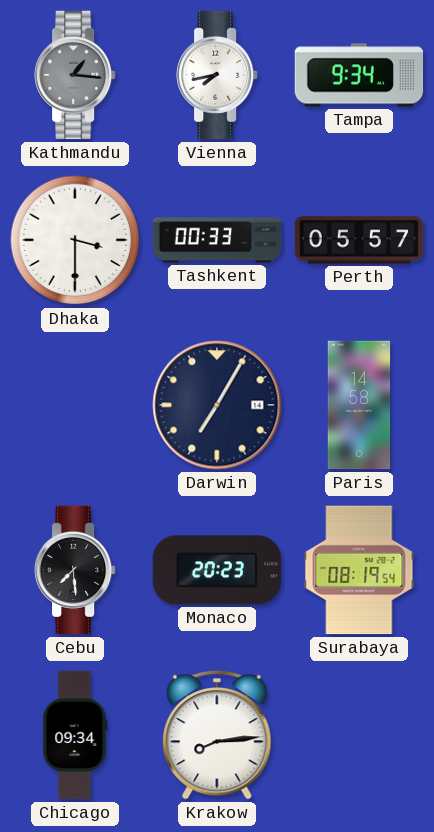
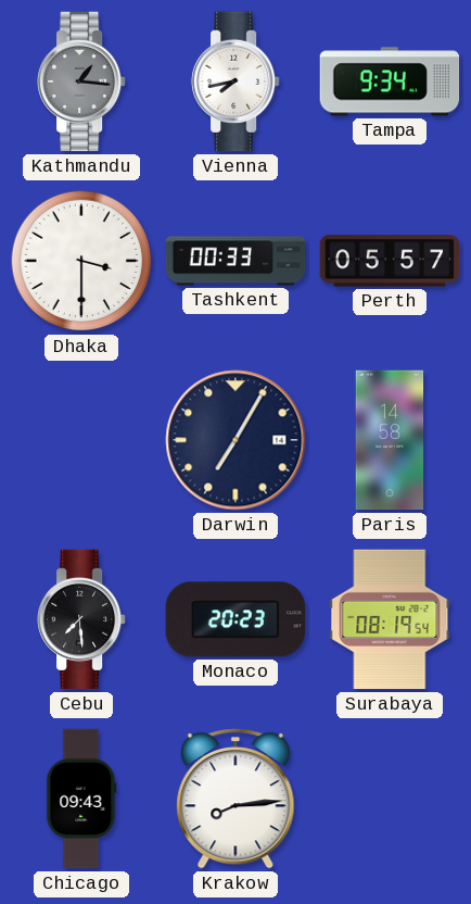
Chicago: 09:34 -> 09:43
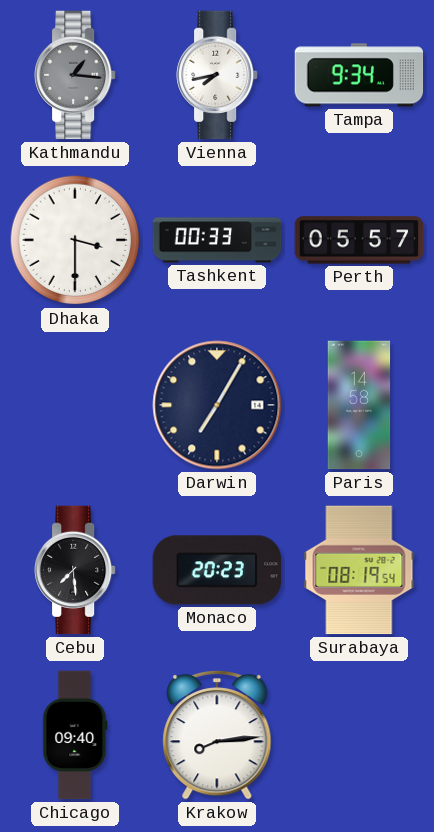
Chicago: 09:43 -> 09:40
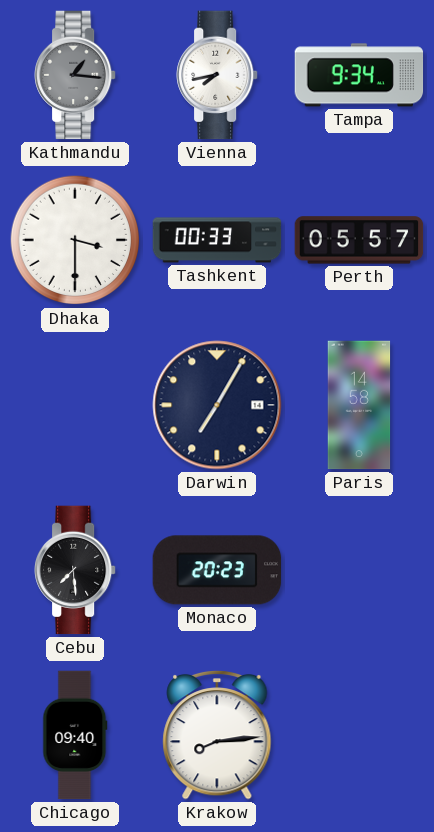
Surabaya: 08:19 -> none
